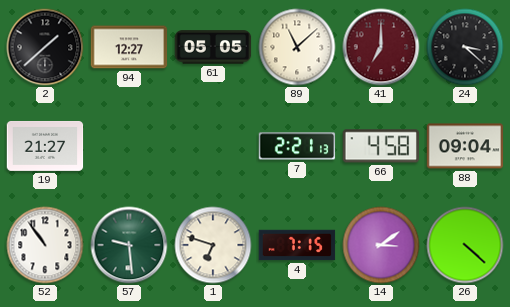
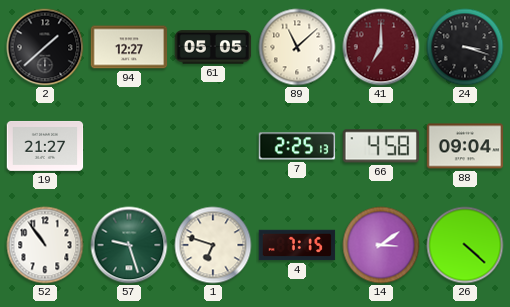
24: 3:22 -> 3:18
7: 2:21 -> 2:25
57: 9:29 -> 9:27
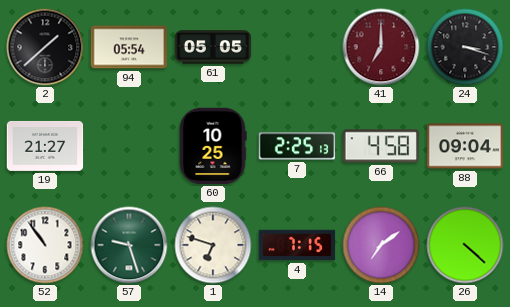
94: 12:27 -> 05:54
89: 11:08 -> none
60: none -> 10:25
14: 3:09 -> 7:09
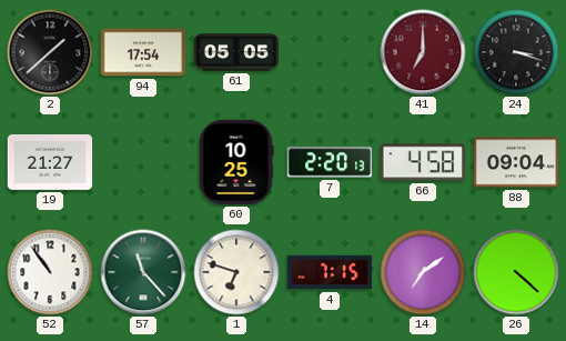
94: 05:54 -> 17:54
7: 2:25 -> 2:20
57: 9:27 -> 11:23
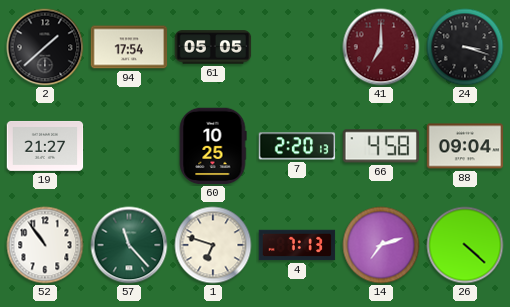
4: 7:15 -> 7:13
14: 7:09 -> 7:12
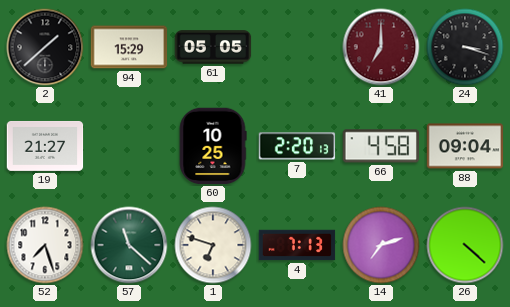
94: 17:54 -> 15:29
52: 10:54 -> 7:27
57: 11:23 -> 11:22
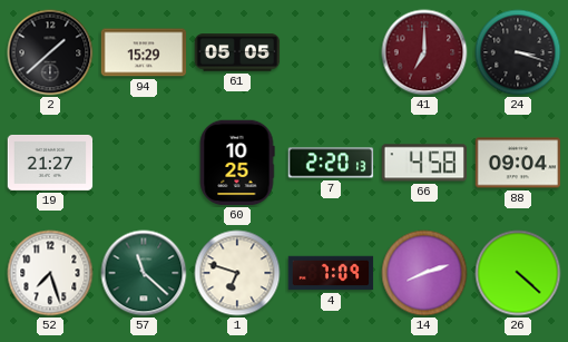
4: 7:13 -> 7:09
14: 7:12 -> 8:12
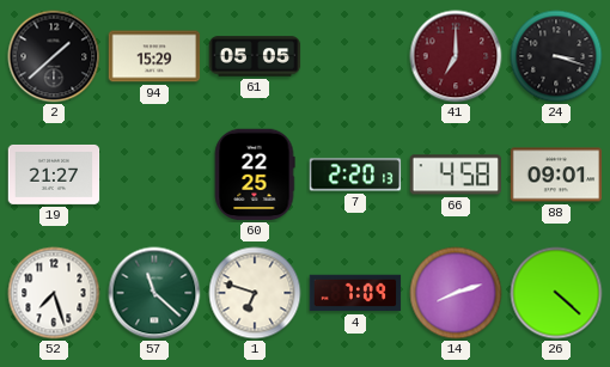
60: 10:25 -> 22:25
88: 09:04 -> 09:01
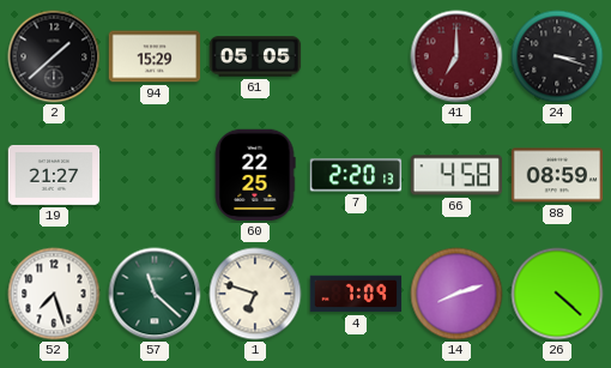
88: 09:01 -> 08:59
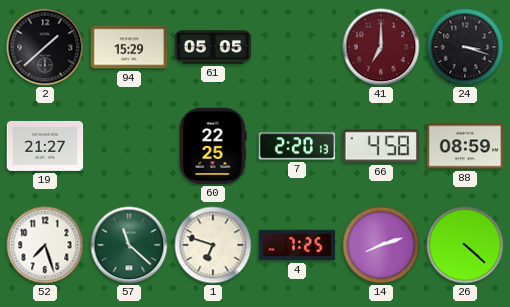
4: 7:09 -> 7:25
